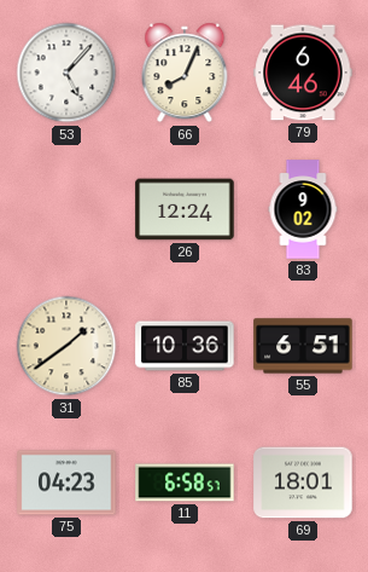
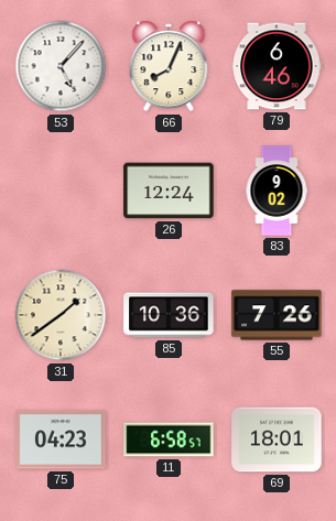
55: 6:51 -> 7:26
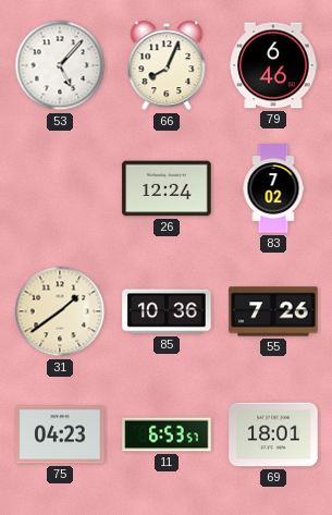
83: 9:02 -> 7:02
11: 6:58 -> 6:53
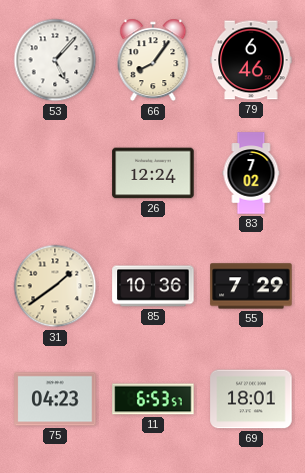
66: 8:04 -> 8:06
55: 7:26 -> 7:29
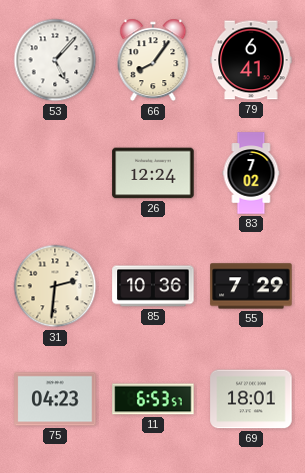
79: 6:46 -> 6:41
31: 1:39 -> 2:31
